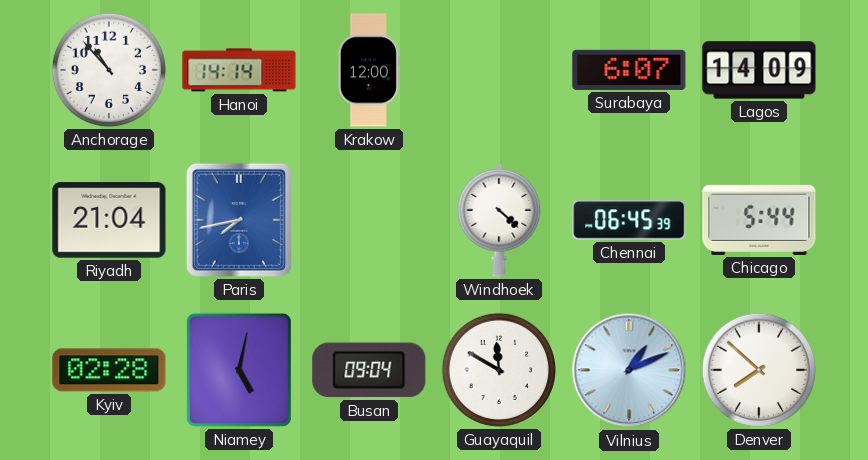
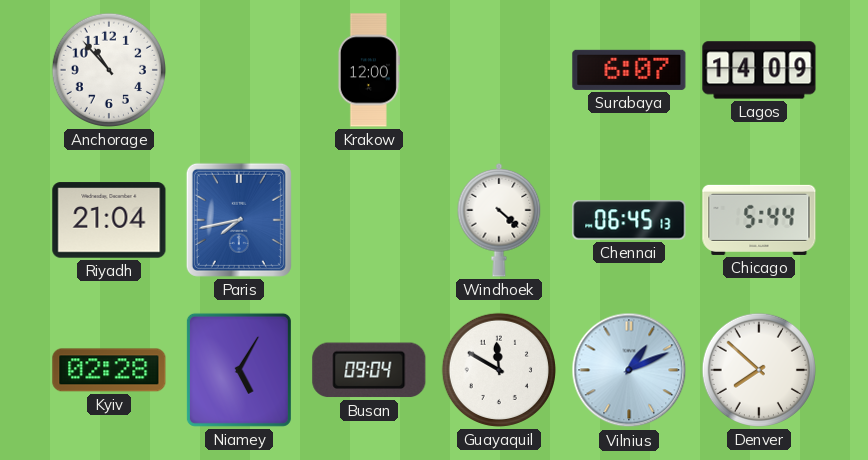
Hanoi: 14:14 -> none
Chennai: 06:45:39 -> 06:45:13
Niamey: 5:02 -> 5:05
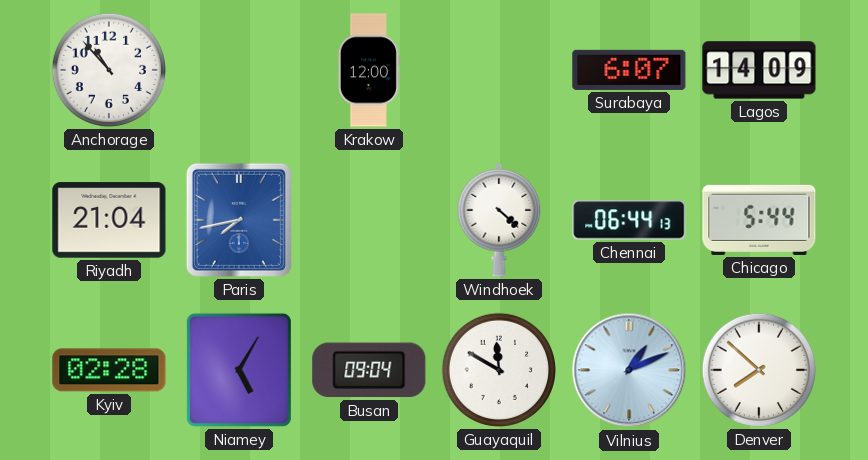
Chennai: 06:45 -> 06:44
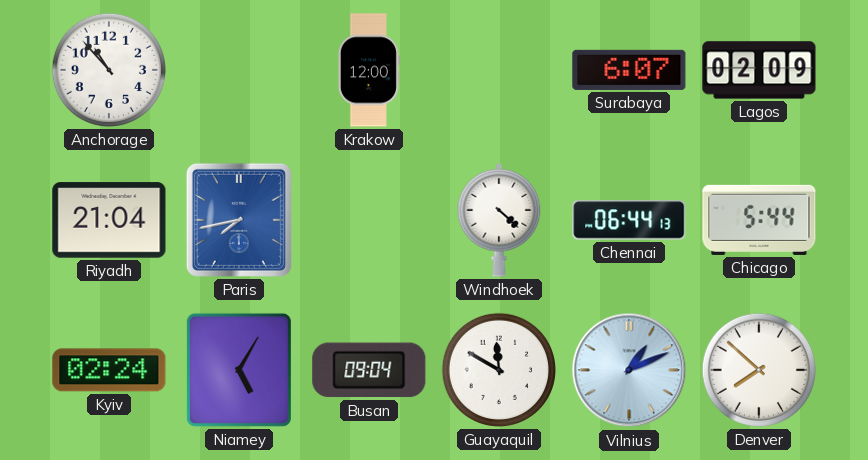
Lagos: 14:09 -> 02:09
Kyiv: 02:28 -> 02:24
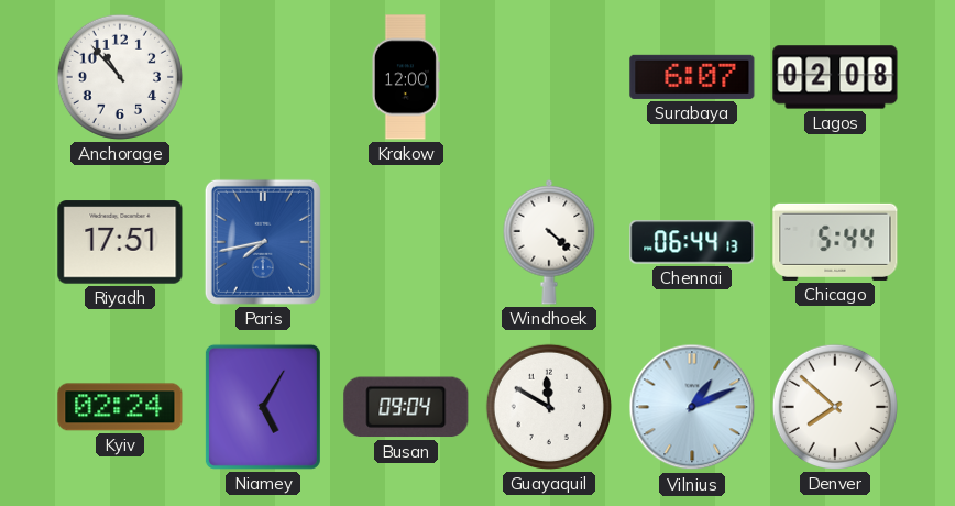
Lagos: 02:09 -> 02:08
Riyadh: 21:04 -> 17:51
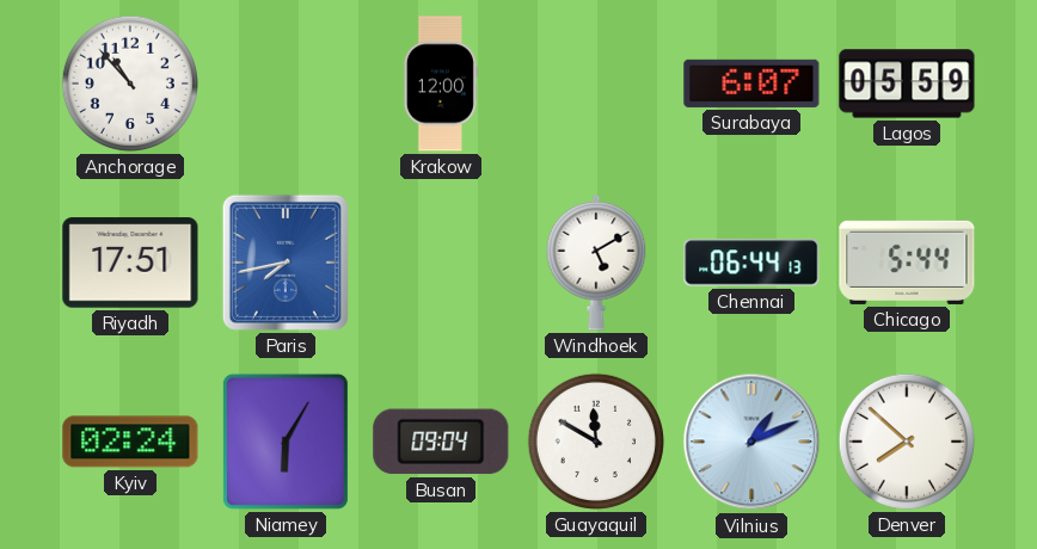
Lagos: 02:08 -> 05:59
Windhoek: 4:22 -> 5:10
Niamey: 5:05 -> 6:05
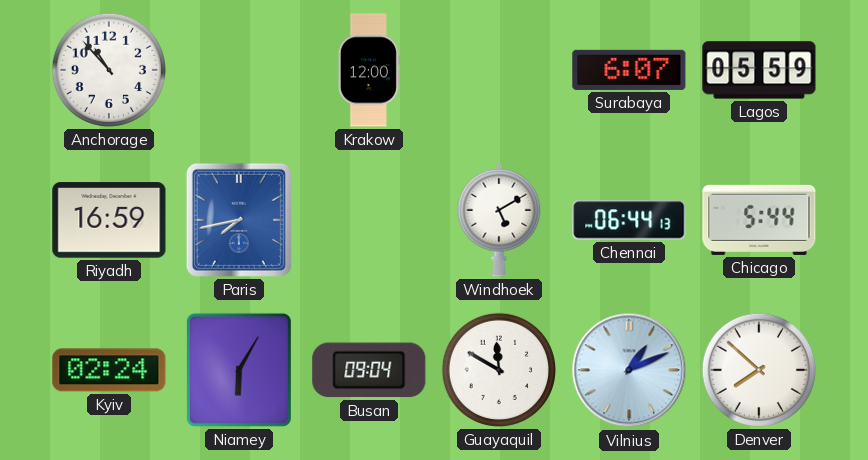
Riyadh: 17:51 -> 16:59
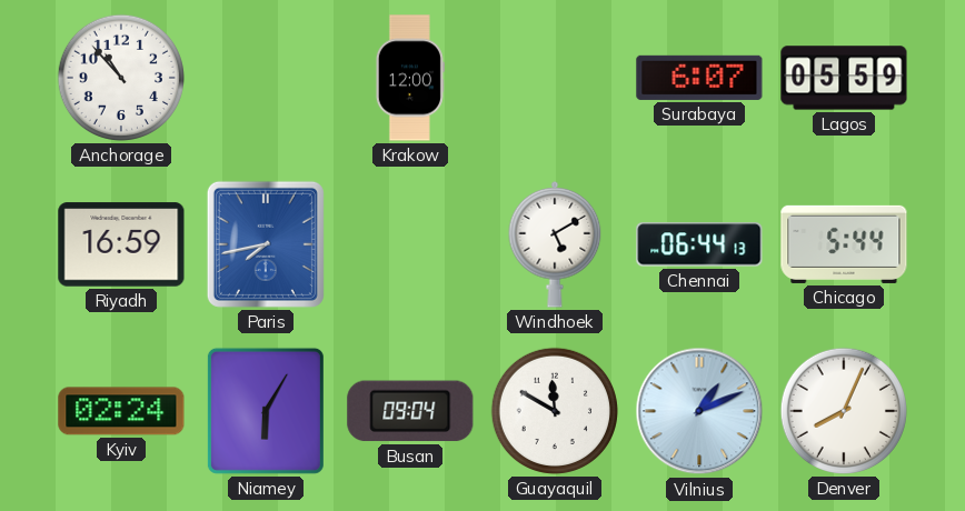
Denver: 7:52 -> 8:04
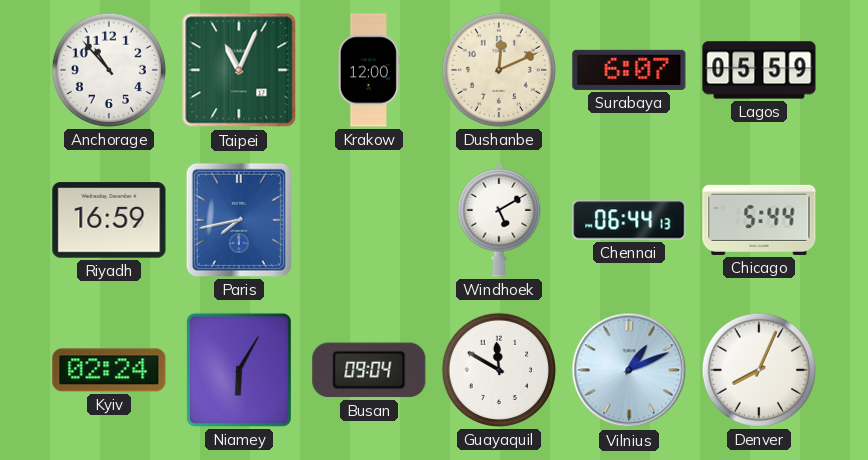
Taipei: none -> 11:04
Dushanbe: none -> 12:11
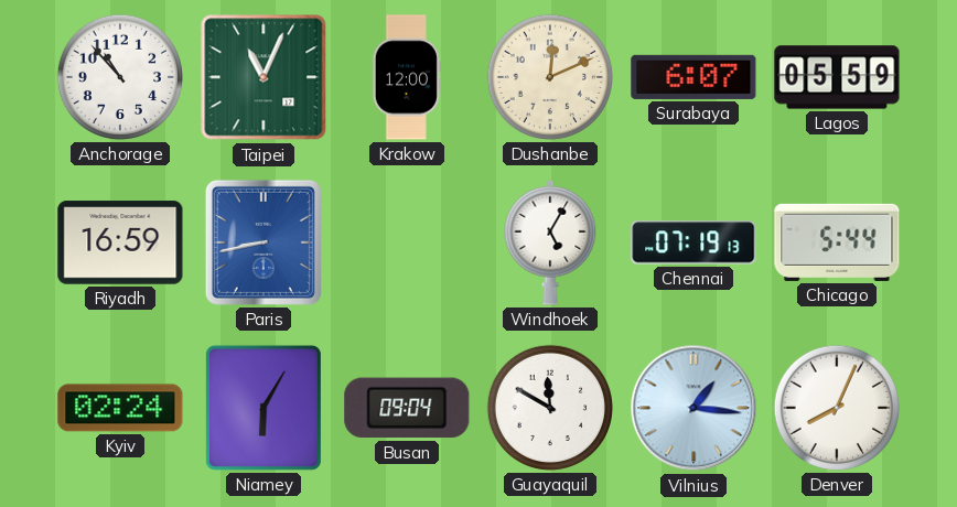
Paris: 7:43 -> 8:43
Windhoek: 5:10 -> 5:05
Chennai: 06:44 -> 07:19
Vilnius: 1:11 -> 1:16
